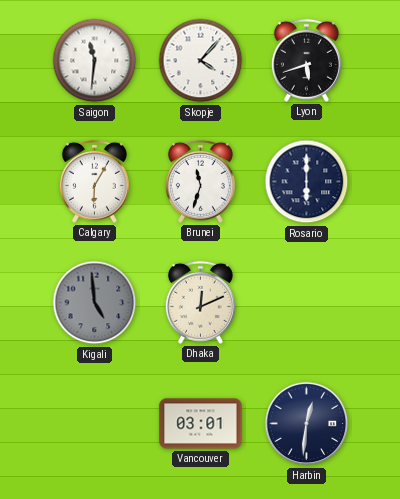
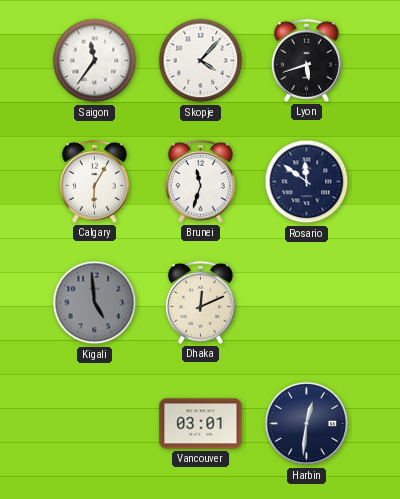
Saigon: 11:31 -> 11:36
Rosario: 6:00 -> 11:51
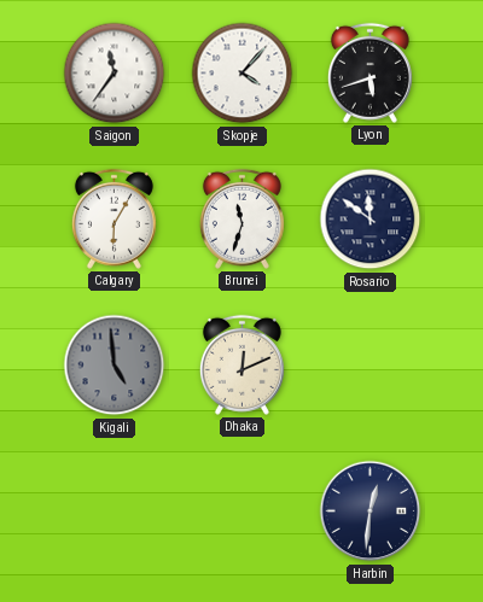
Vancouver: 03:01 -> none
